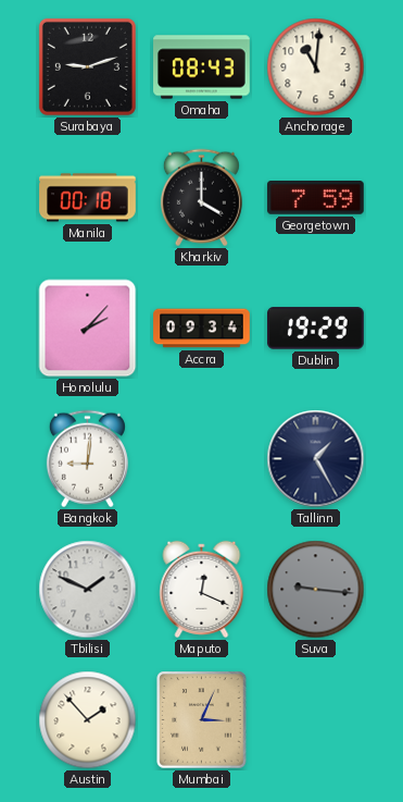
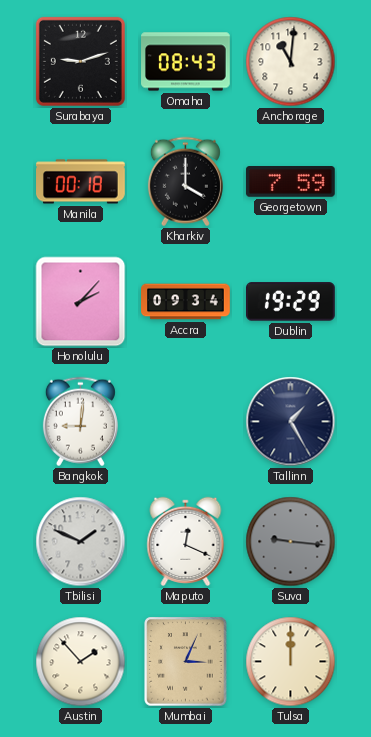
Tulsa: none -> 12:00
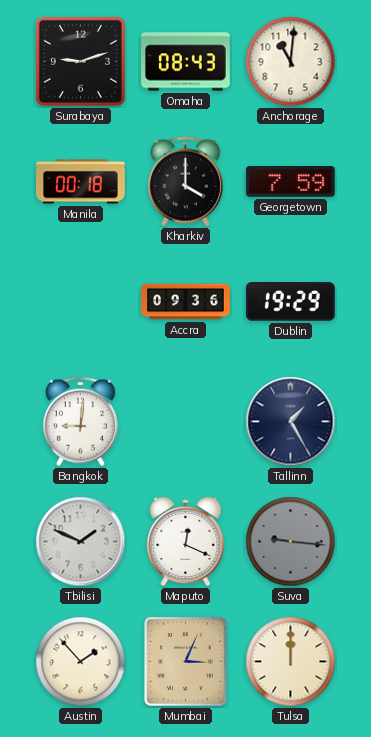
Honolulu: 2:07 -> none
Accra: 09:34 -> 09:36
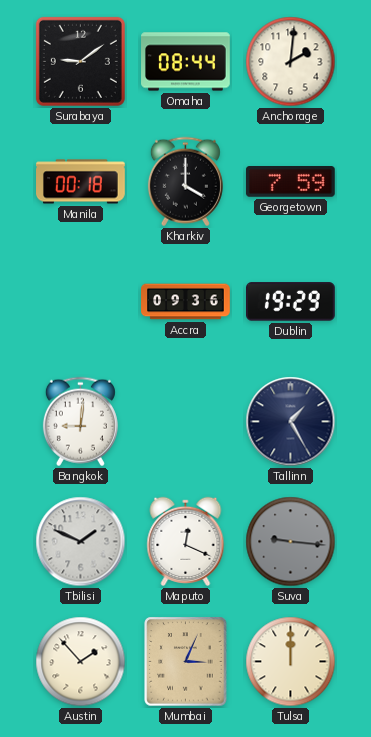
Surabaya: 9:12 -> 9:09
Omaha: 08:43 -> 08:44
Anchorage: 11:01 -> 2:01
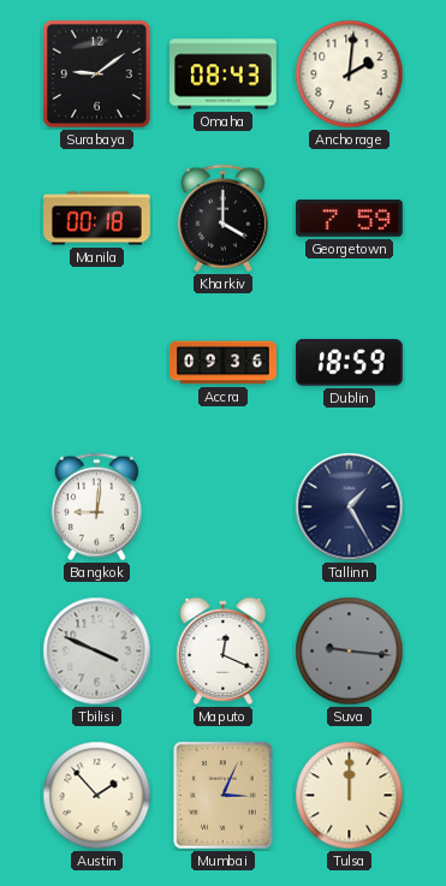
Omaha: 08:44 -> 08:43
Dublin: 19:29 -> 18:59
Tbilisi: 1:49 -> 3:49
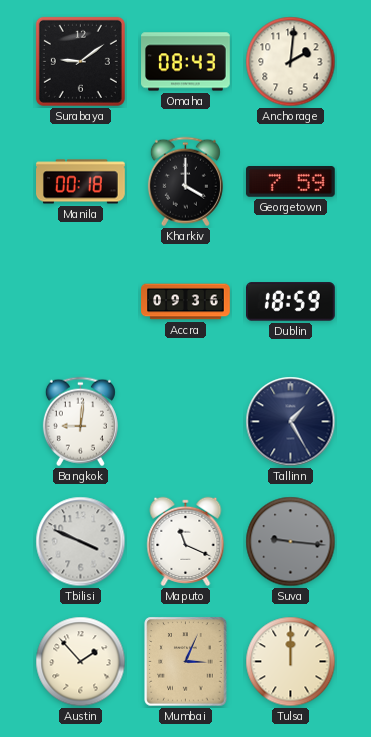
Maputo: 12:19 -> 11:19
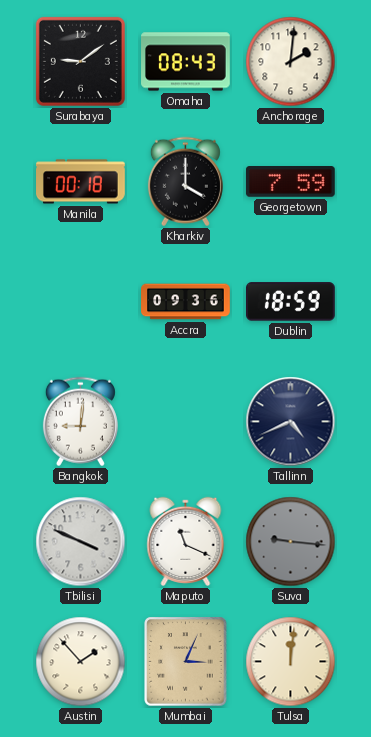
Tallinn: 1:25 -> 4:41
Tulsa: 12:00 -> 12:01
